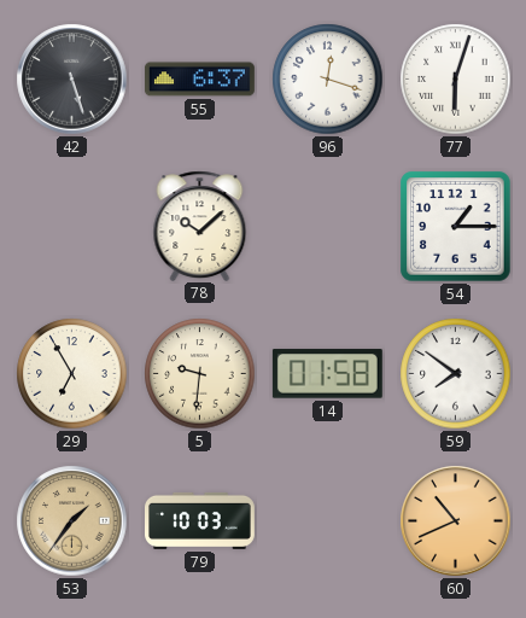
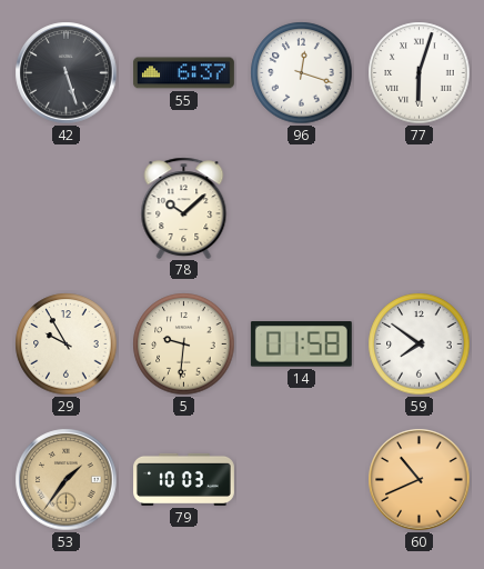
54: 1:15 -> none
29: 6:55 -> 9:55
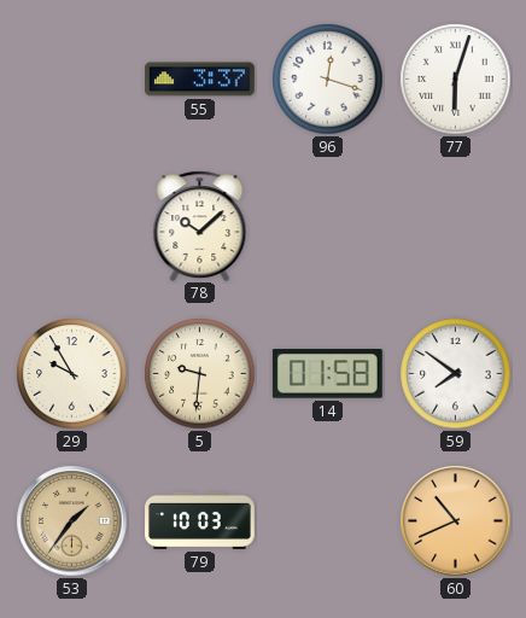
42: 5:27 -> none
55: 6:37 -> 3:37
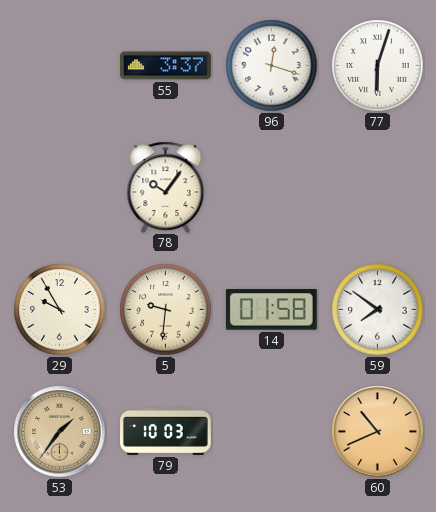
78: 10:08 -> 10:06
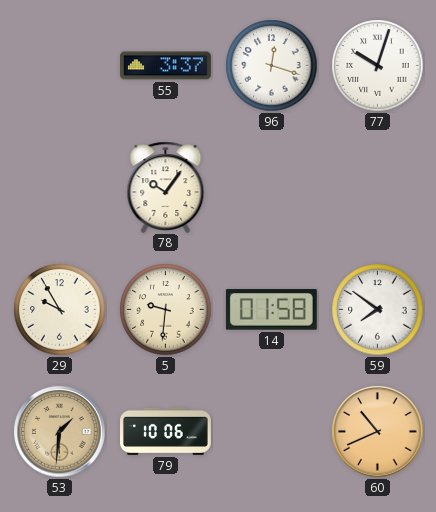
77: 6:03 -> 10:03
53: 1:36 -> 1:31
79: 10:03 -> 10:06
